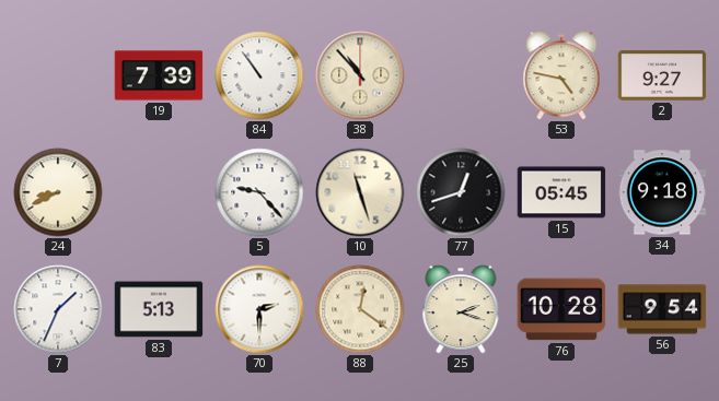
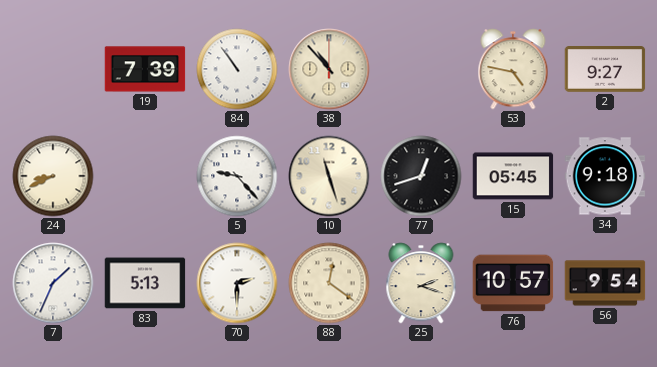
76: 10:28 -> 10:57
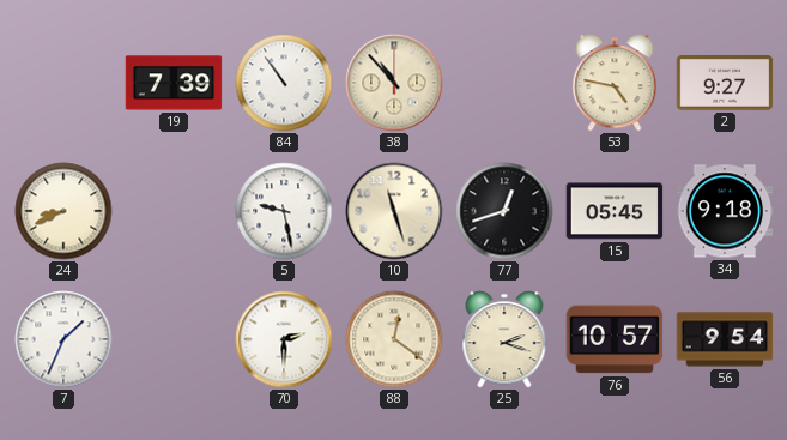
5: 9:23 -> 9:28
83: 5:13 -> none
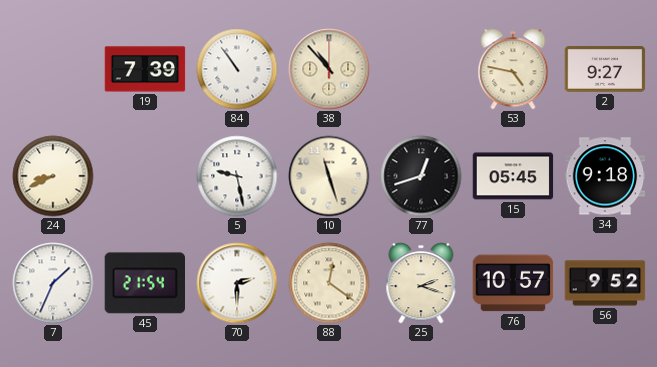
45: none -> 21:54
56: 9:54 -> 9:52
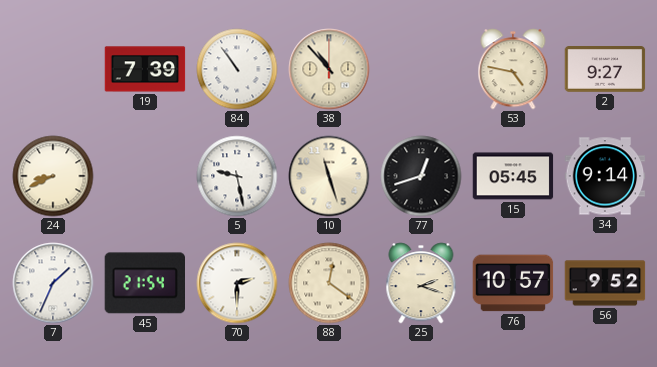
34: 9:18 -> 9:14
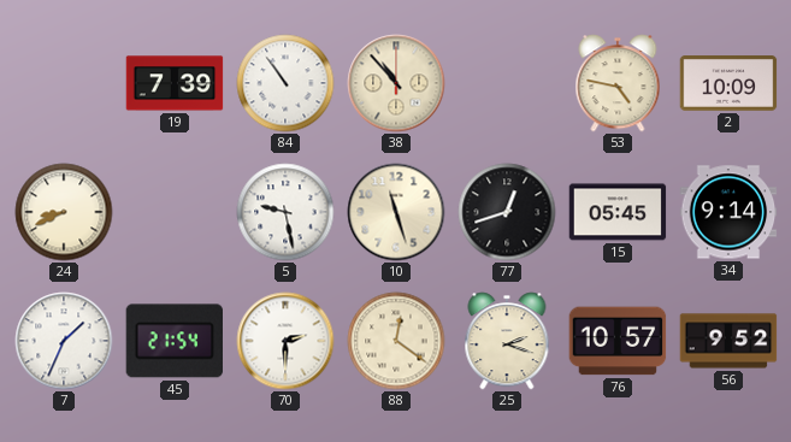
2: 9:27 -> 10:09
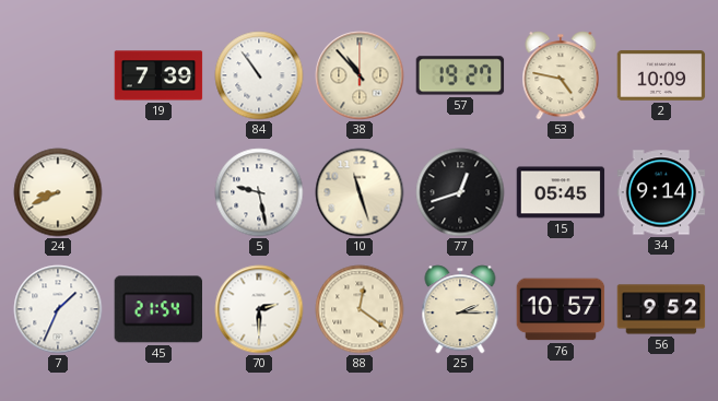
57: none -> 19:27
25: 2:18 -> 2:15
